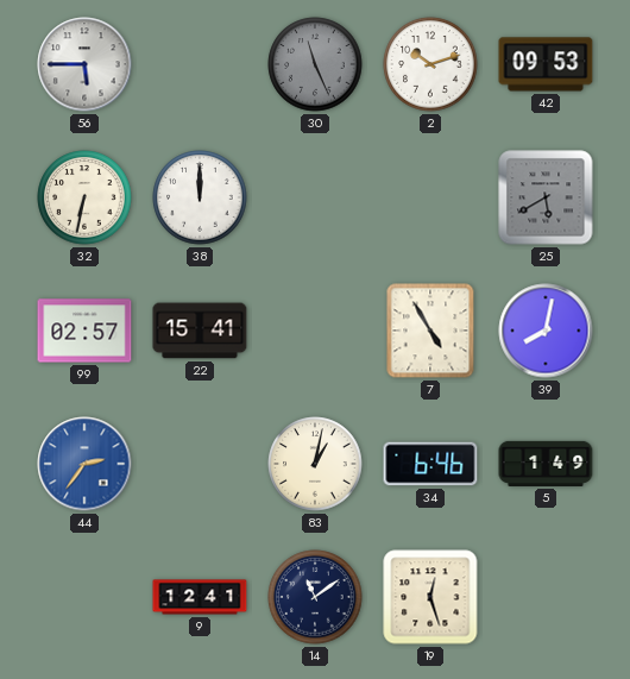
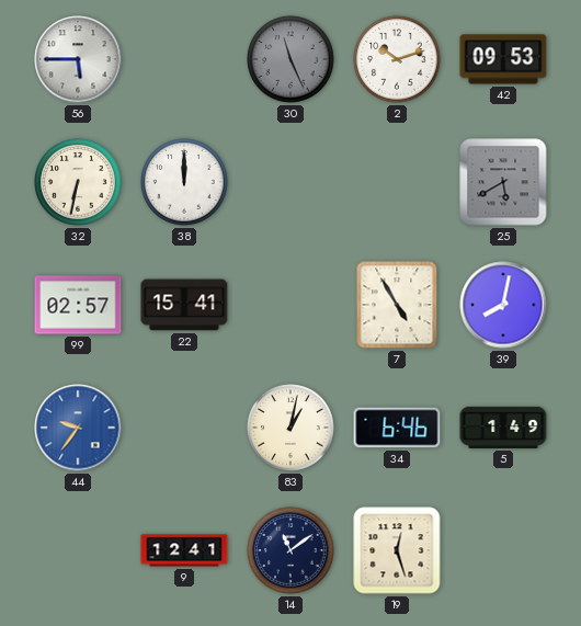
44: 2:36 -> 9:36
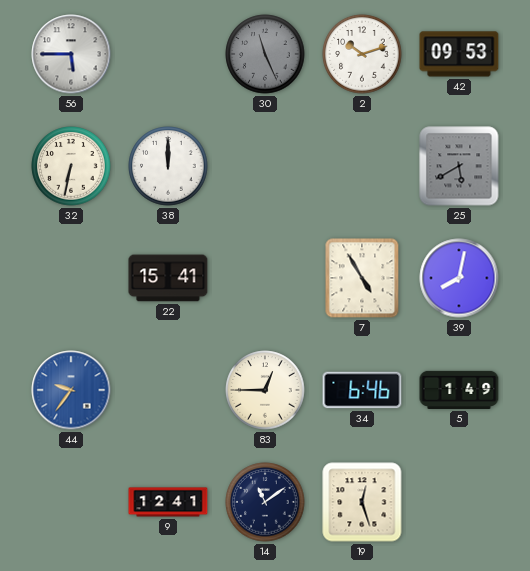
99: 02:57 -> none
83: 1:02 -> 12:45
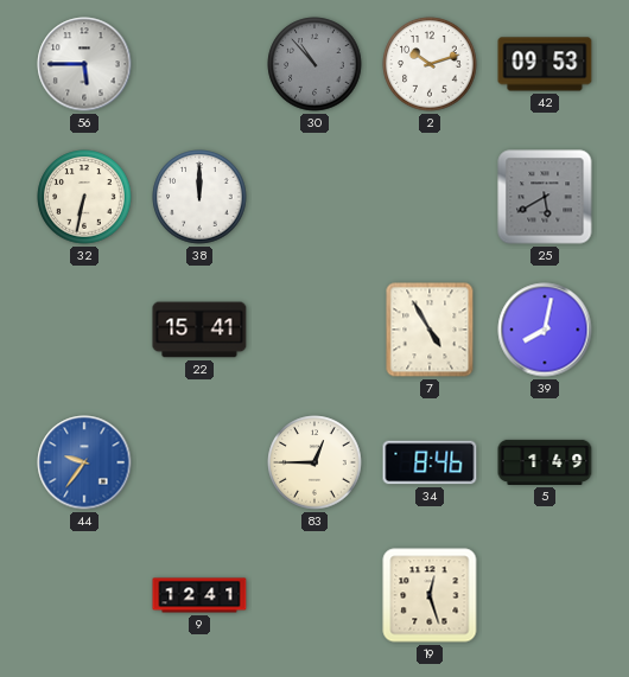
30: 11:26 -> 10:53
34: 6:46 -> 8:46
14: 11:09 -> none
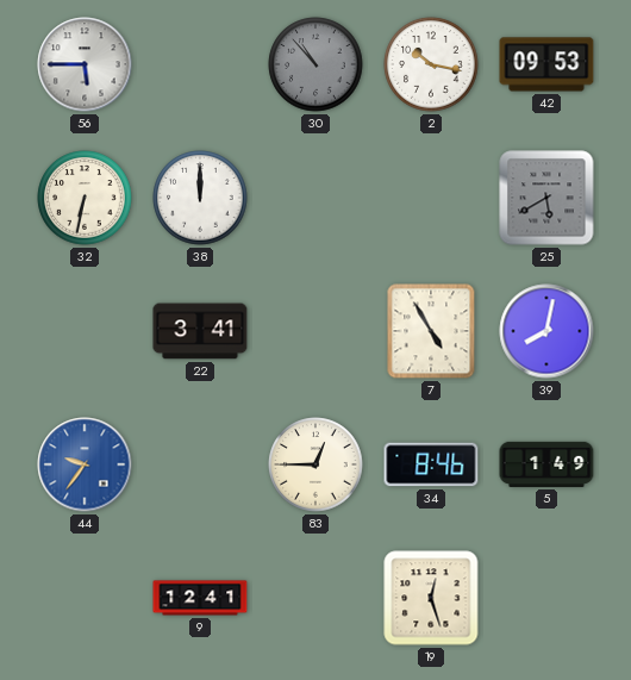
2: 10:12 -> 10:17
22: 15:41 -> 3:41
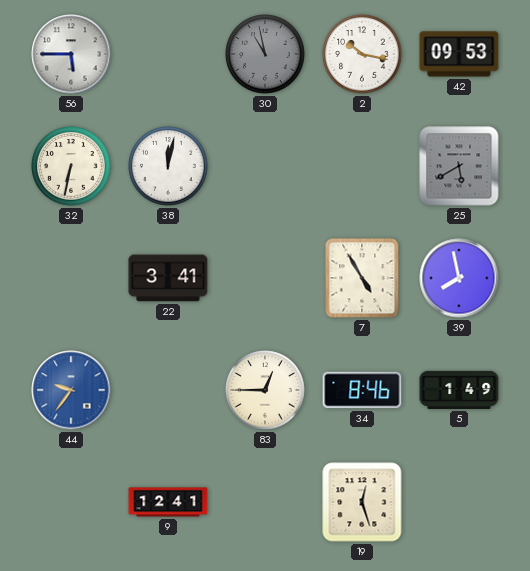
30: 10:53 -> 10:58
38: 12:00 -> 12:02
39: 8:02 -> 7:58
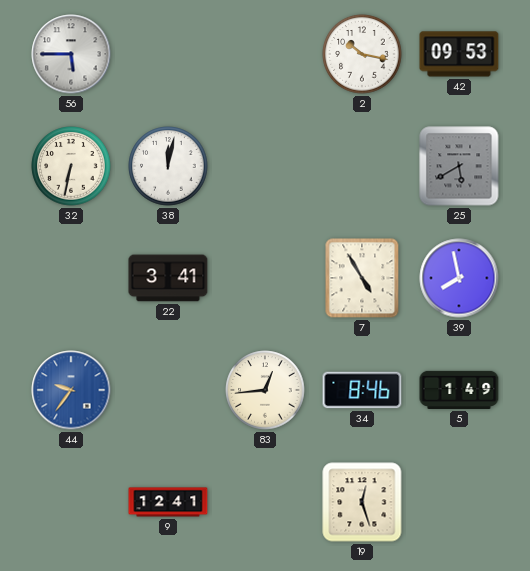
30: 10:58 -> none
83: 12:45 -> 12:44
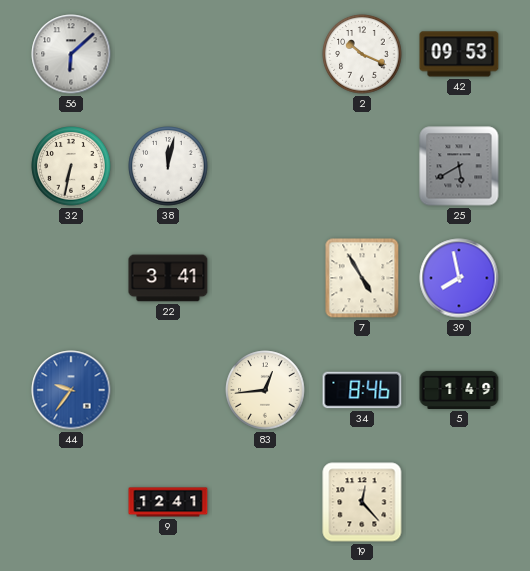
56: 5:45 -> 6:08
2: 10:17 -> 10:19
19: 12:27 -> 12:23
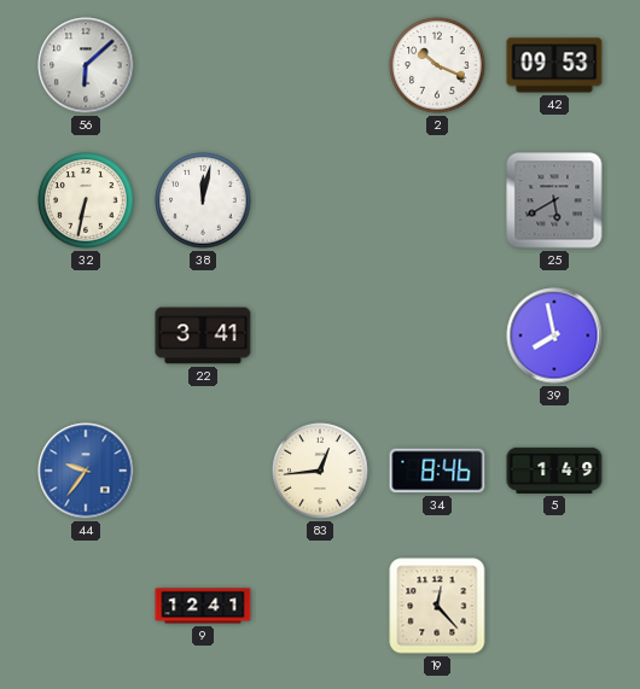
7: 4:55 -> none
